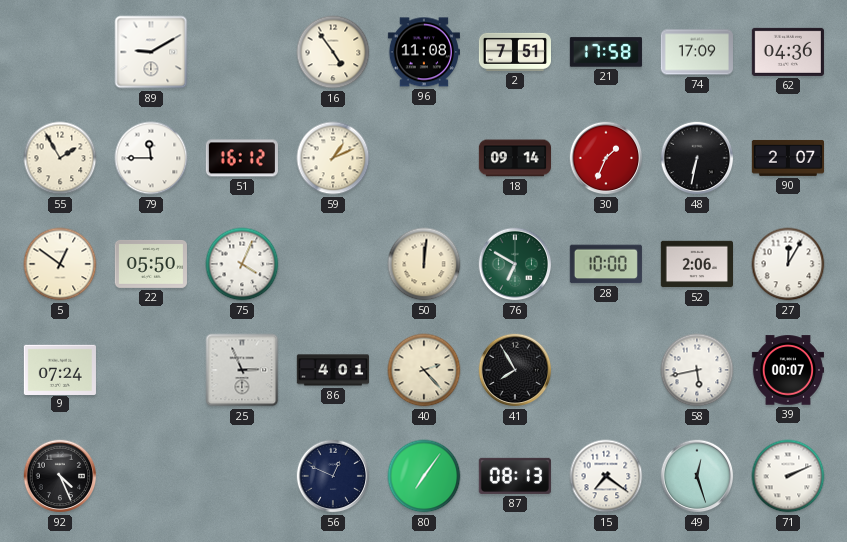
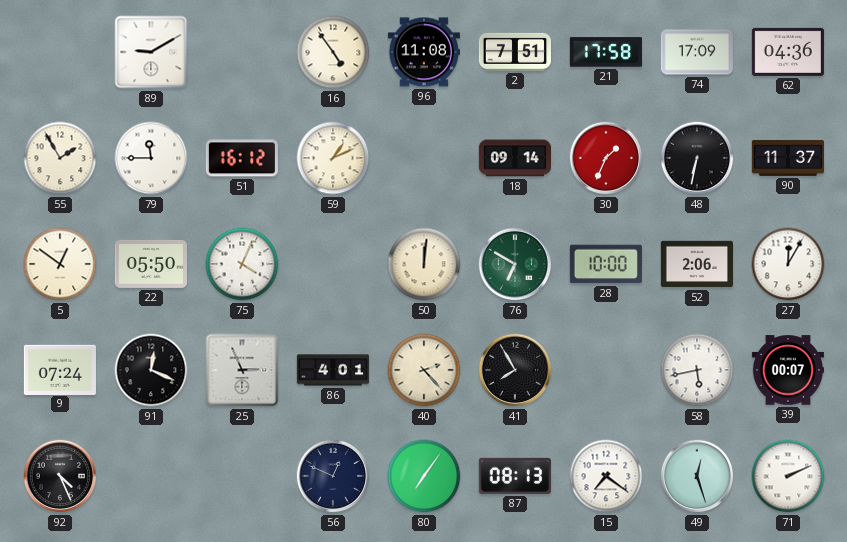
90: 2:07 -> 11:37
91: none -> 12:19
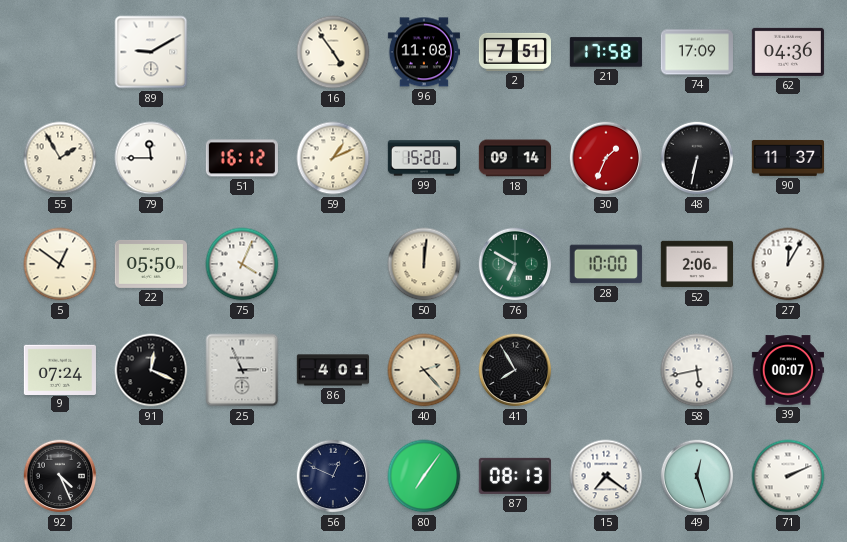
99: none -> 15:20
